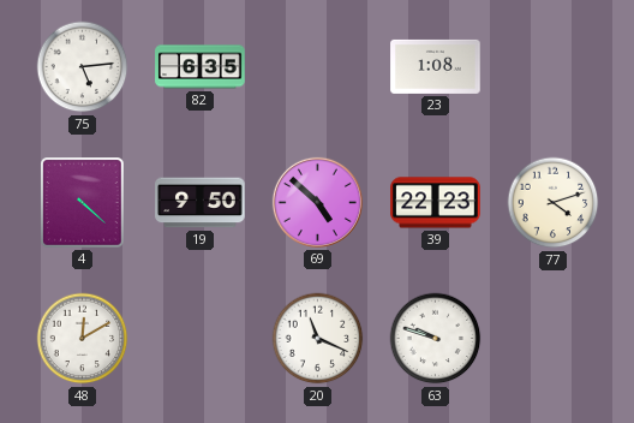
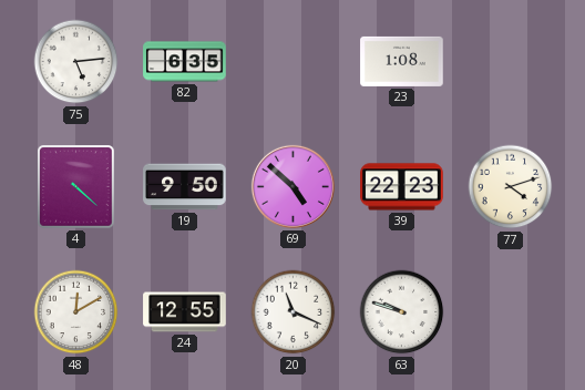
24: none -> 12:55
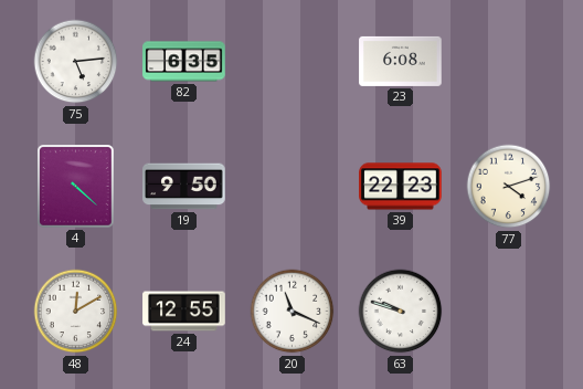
23: 1:08 -> 6:08
69: 4:52 -> none
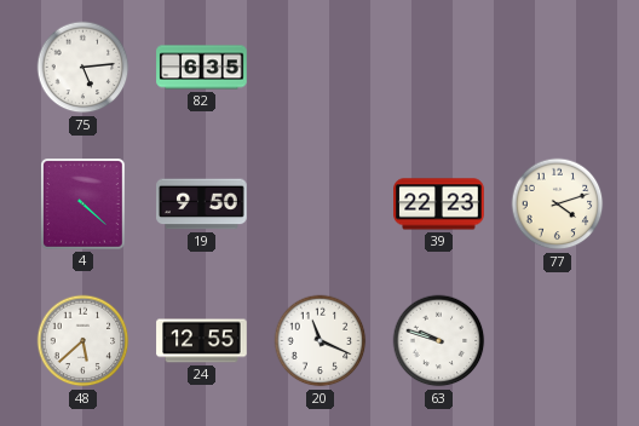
23: 6:08 -> none
48: 12:10 -> 5:38
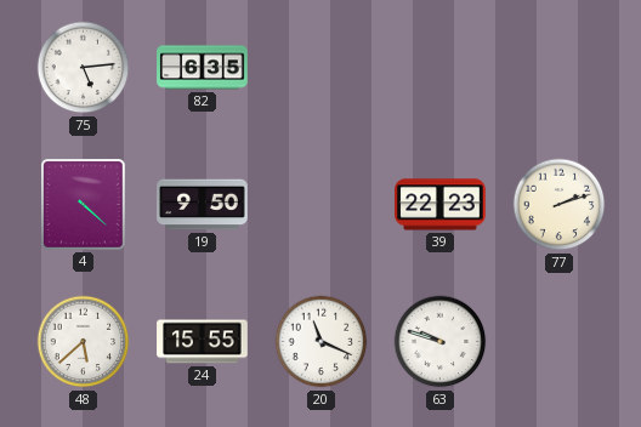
77: 4:12 -> 2:12
24: 12:55 -> 15:55
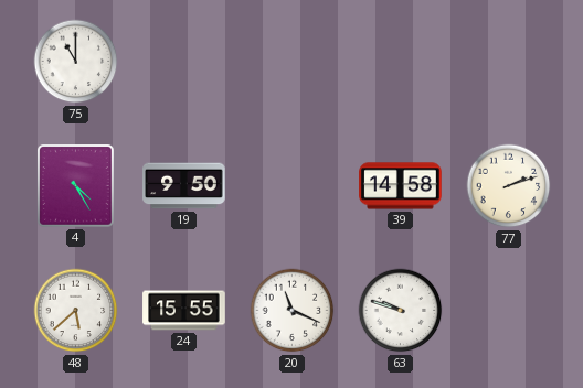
75: 5:14 -> 11:00
82: 6:35 -> none
4: 4:22 -> 4:25
39: 22:23 -> 14:58
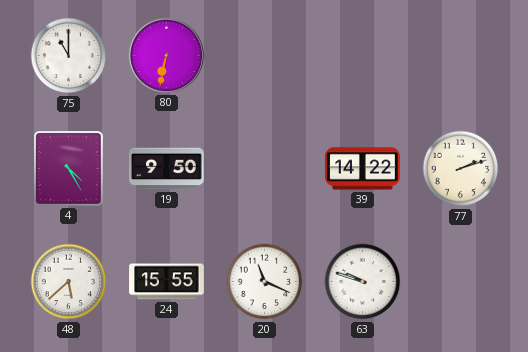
80: none -> 6:32
39: 14:58 -> 14:22
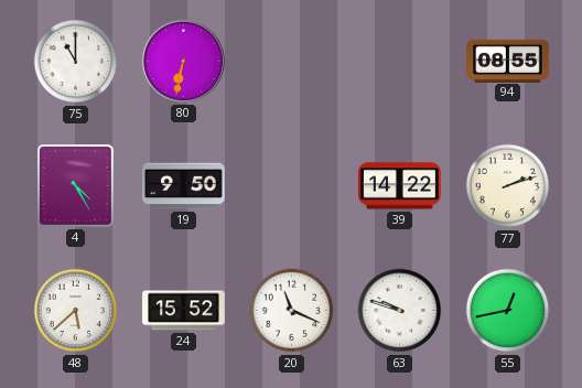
94: none -> 08:55
24: 15:55 -> 15:52
55: none -> 12:43
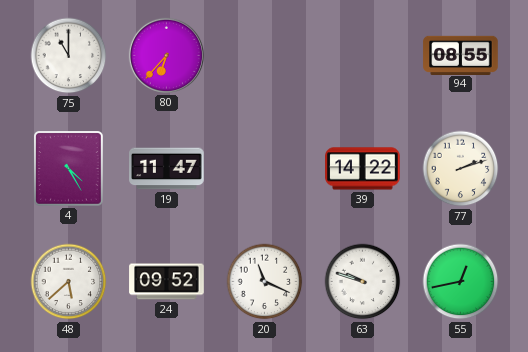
80: 6:32 -> 6:37
19: 9:50 -> 11:47
24: 15:52 -> 09:52
